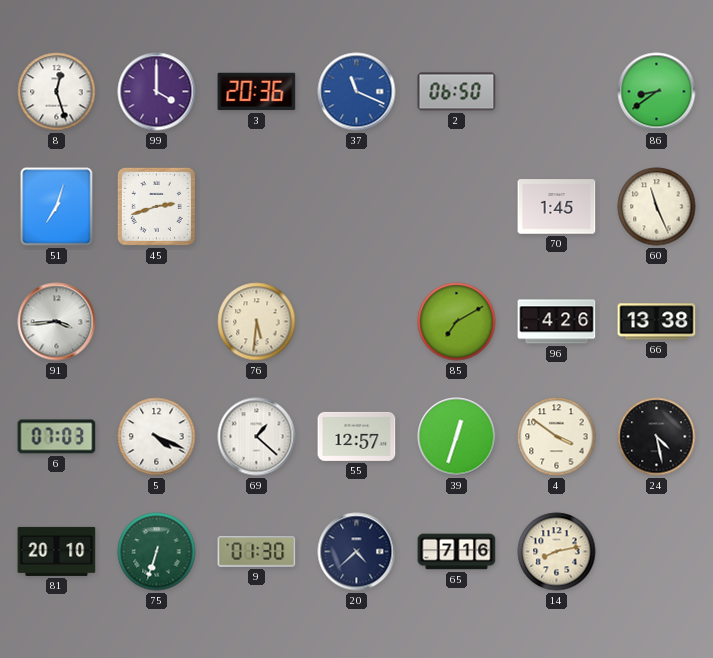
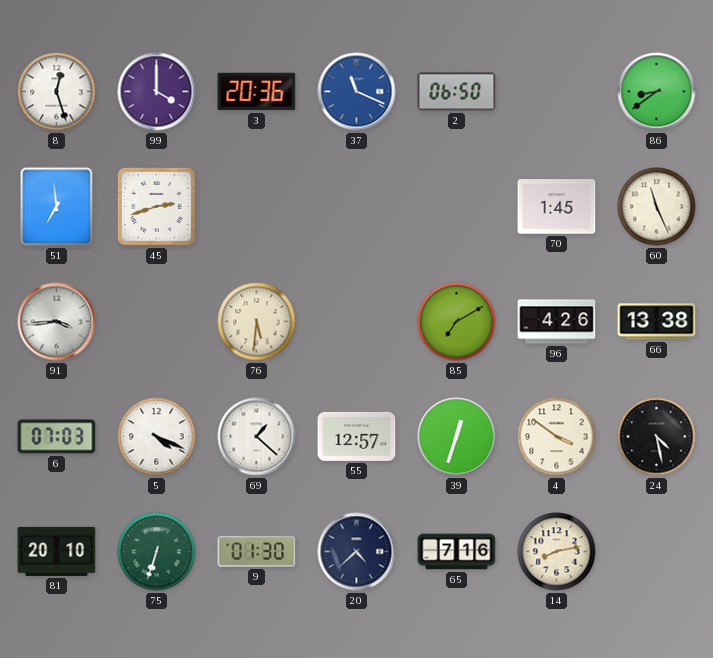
51: 7:03 -> 6:59
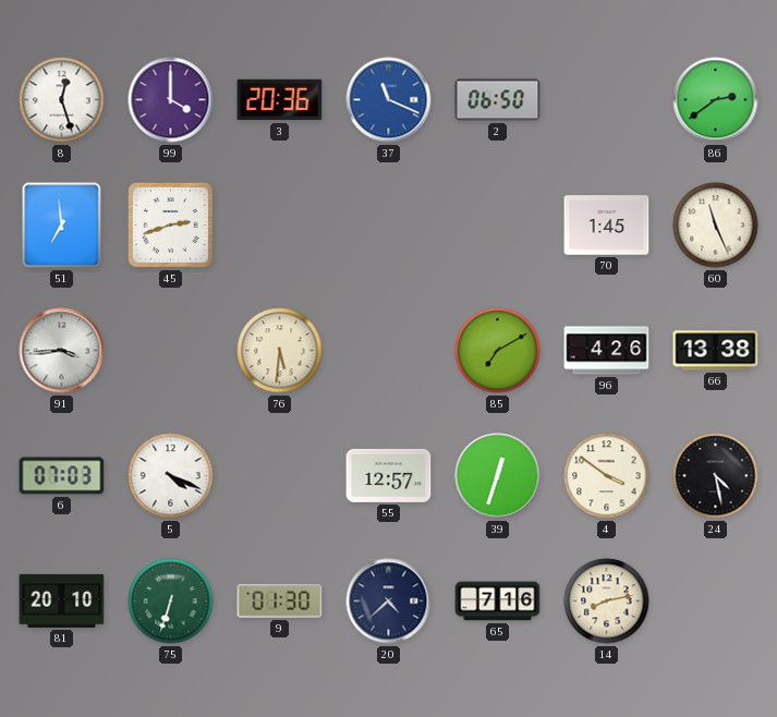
86: 8:39 -> 2:39
69: 1:22 -> none
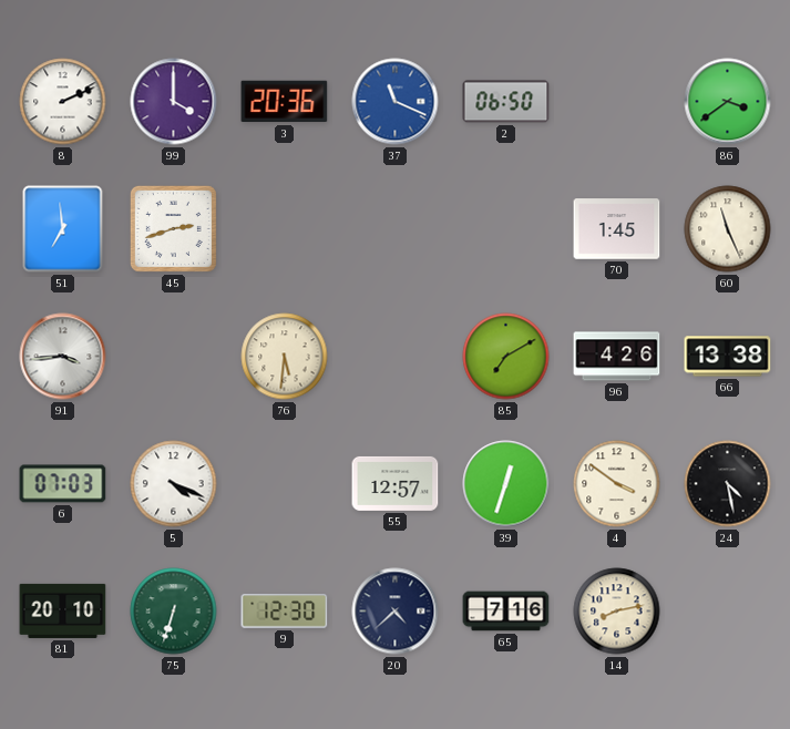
8: 12:27 -> 2:11
86: 2:39 -> 3:39
9: 01:30 -> 12:30
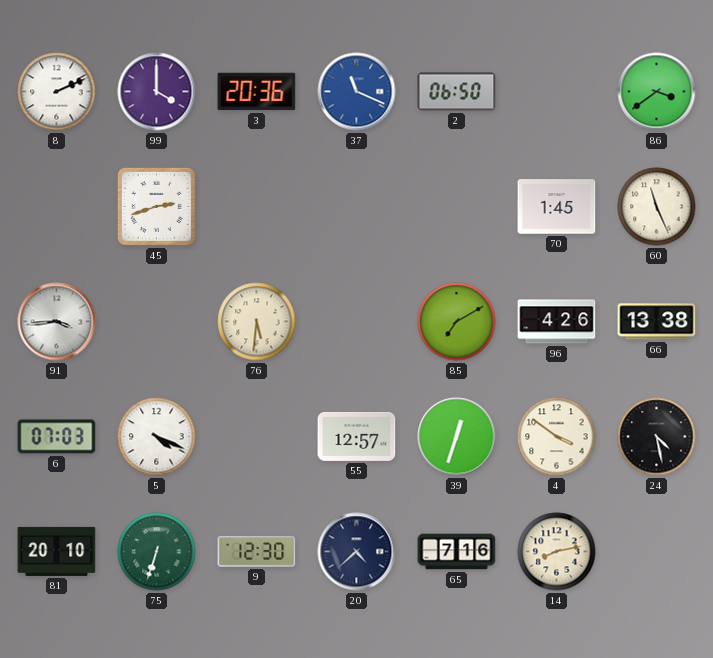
51: 6:59 -> none
